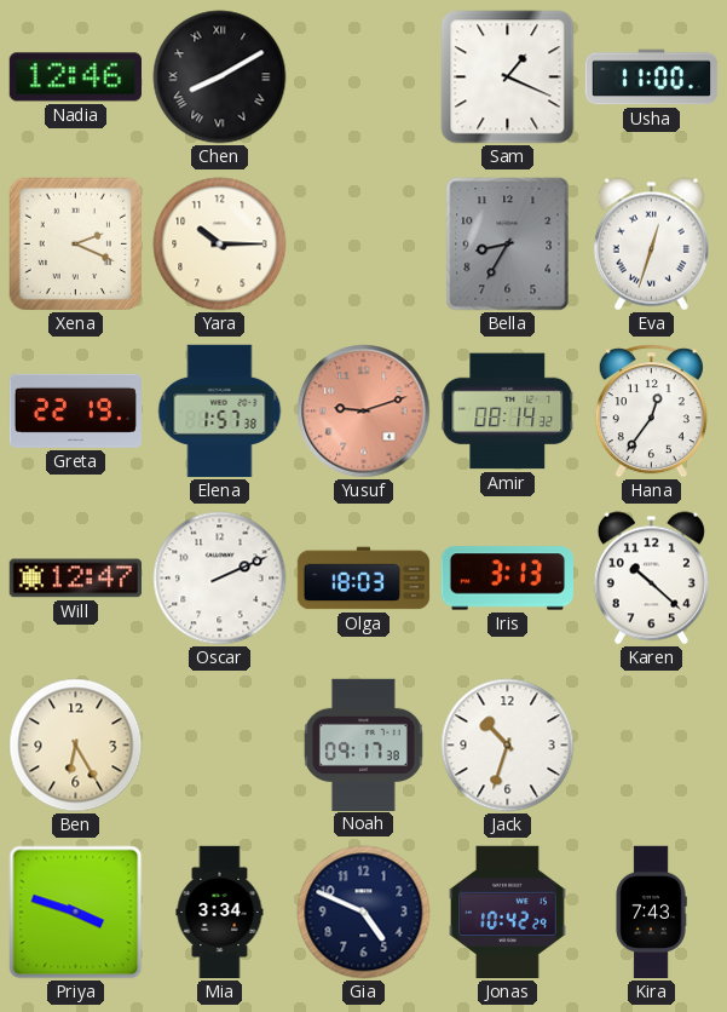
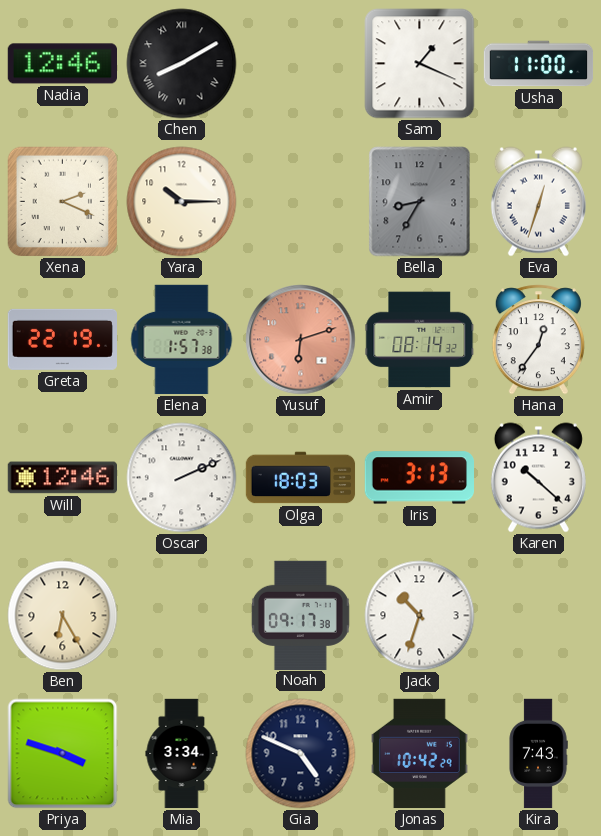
Yusuf: 9:12 -> 6:12
Will: 12:47 -> 12:46
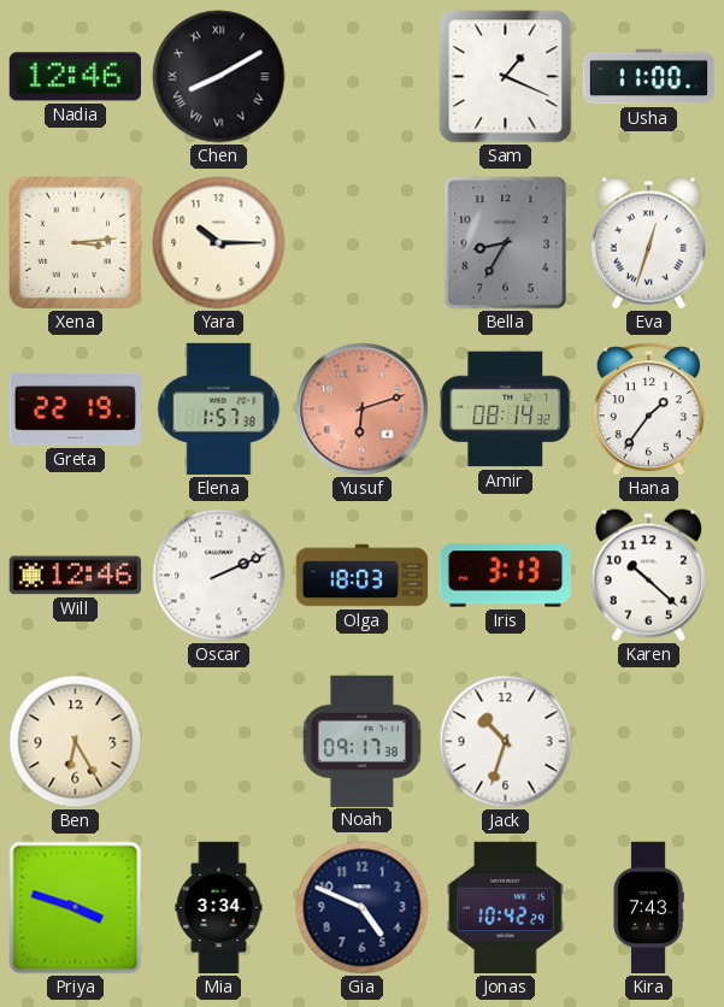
Xena: 2:19 -> 3:14
Hana: 12:36 -> 1:36
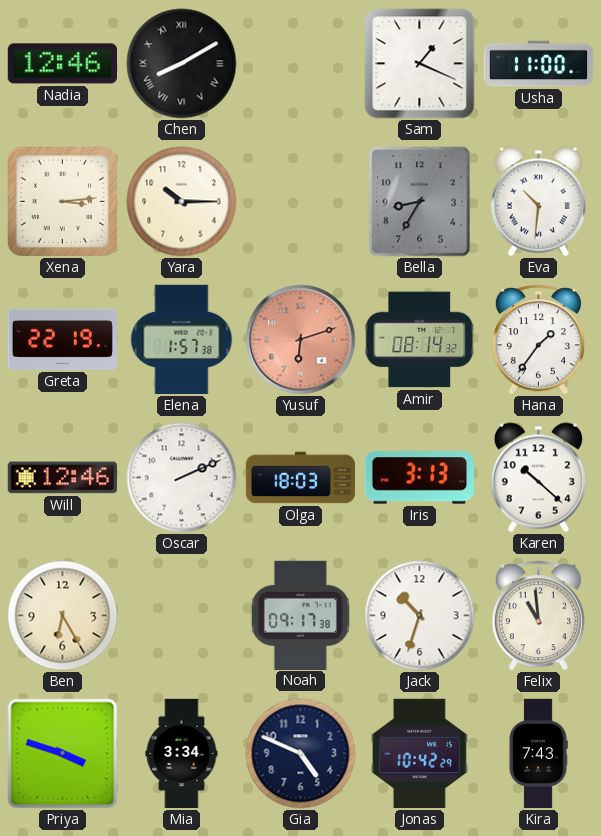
Eva: 12:33 -> 10:31
Felix: none -> 10:59
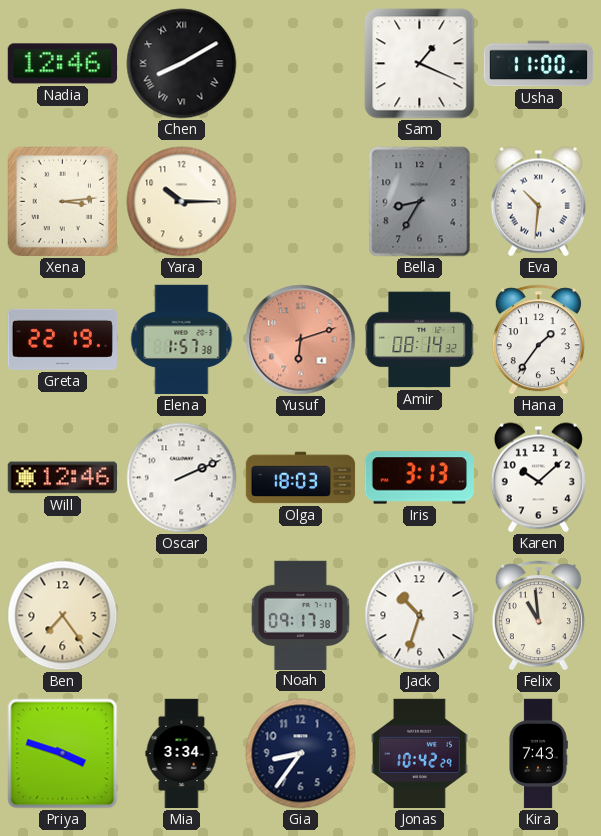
Karen: 10:22 -> 10:08
Ben: 6:25 -> 7:24
Gia: 4:49 -> 8:36
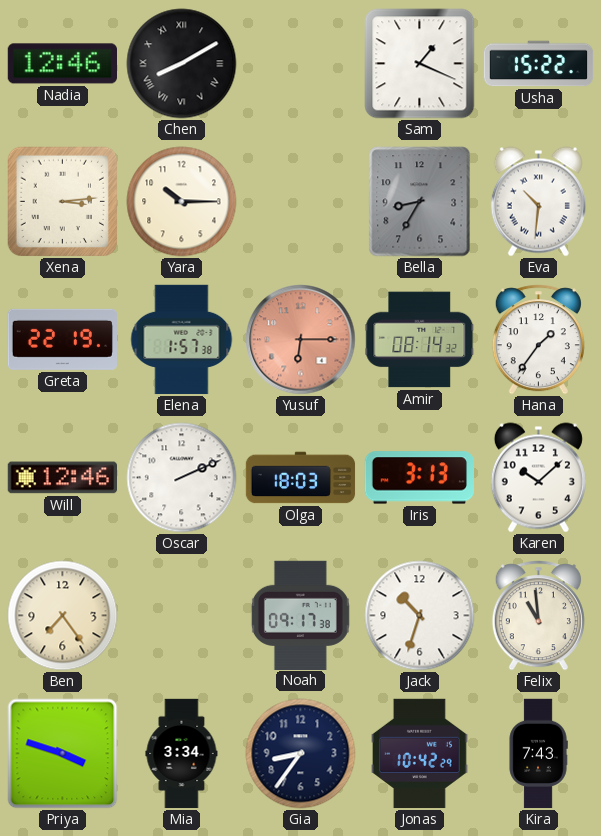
Usha: 11:00 -> 15:22
Yusuf: 6:12 -> 6:15
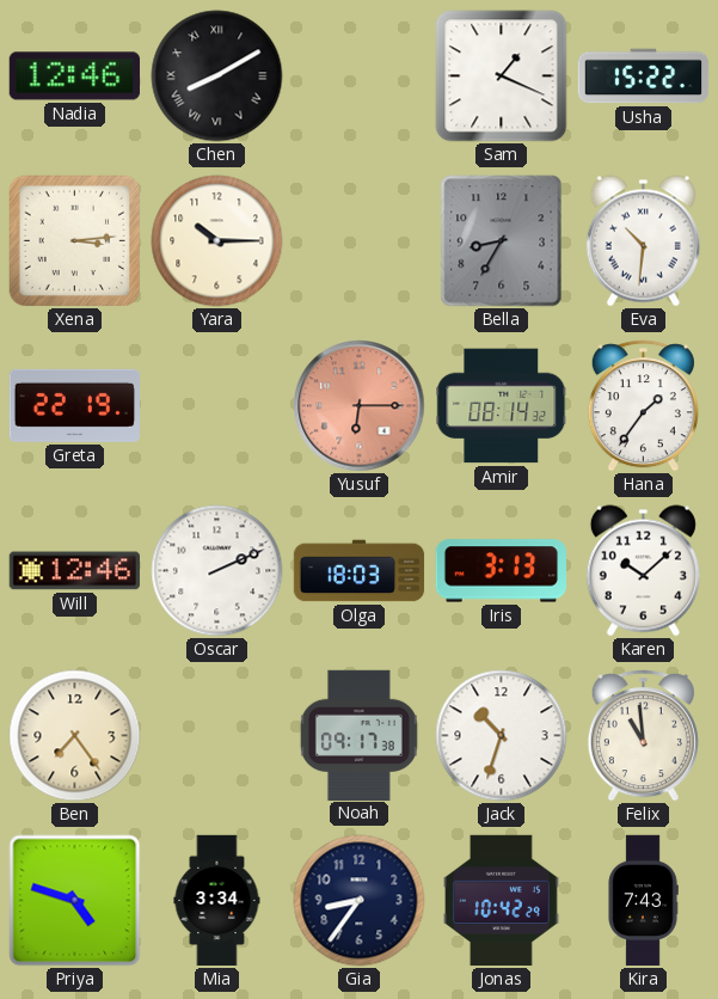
Elena: 1:57 -> none
Priya: 3:48 -> 4:48
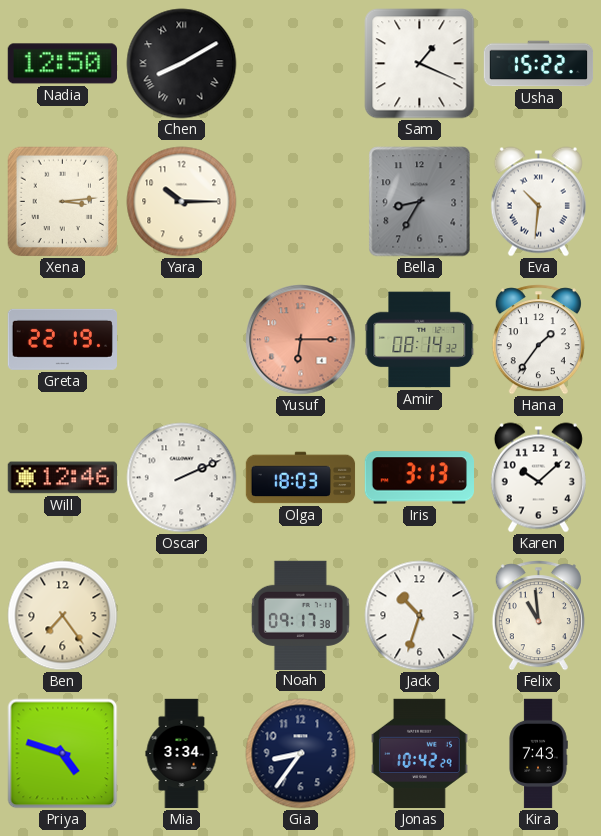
Nadia: 12:46 -> 12:50
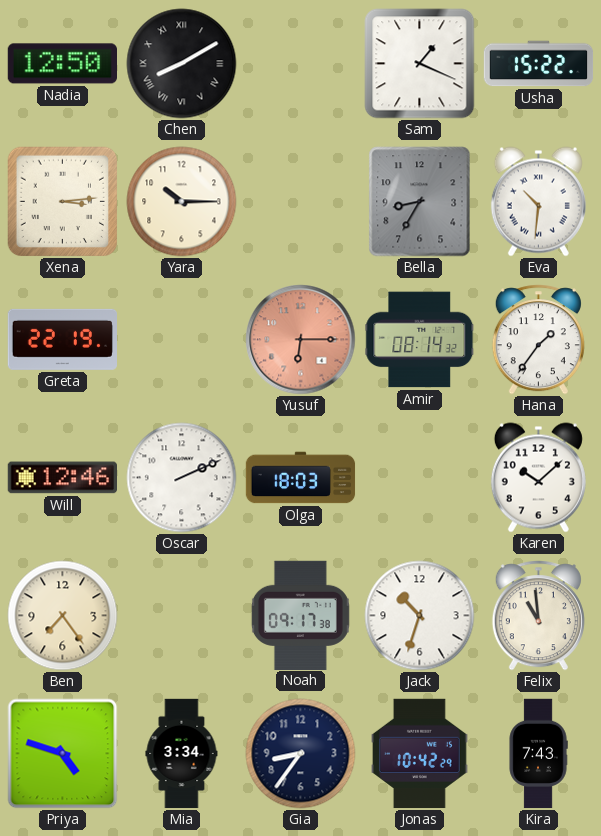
Iris: 3:13 -> none
